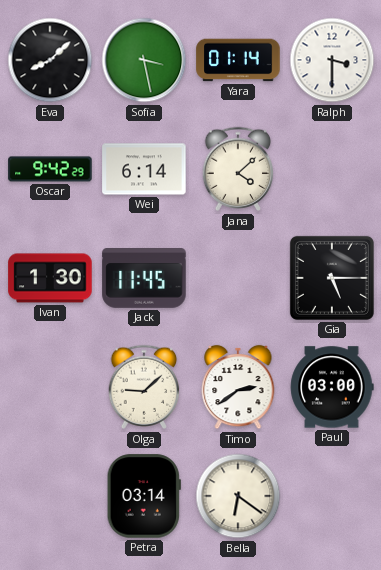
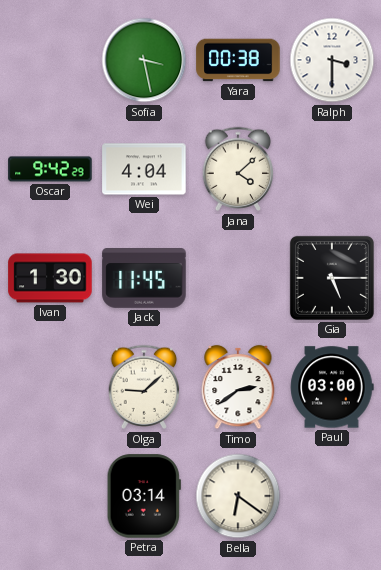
Eva: 8:08 -> none
Yara: 01:14 -> 00:38
Wei: 6:14 -> 4:04
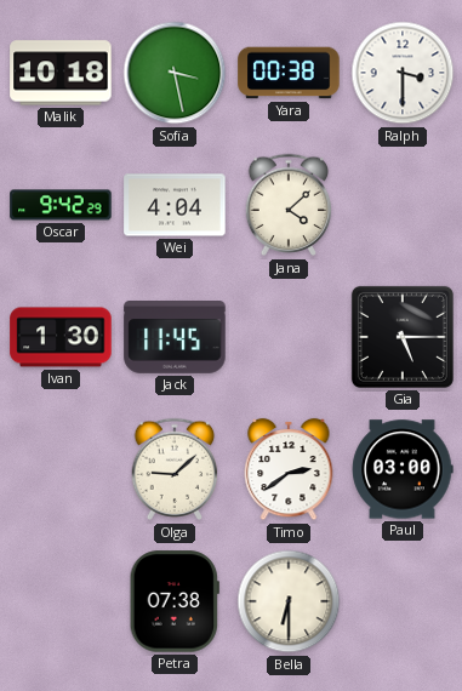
Malik: none -> 10:18
Petra: 03:14 -> 07:38
Bella: 6:21 -> 6:30
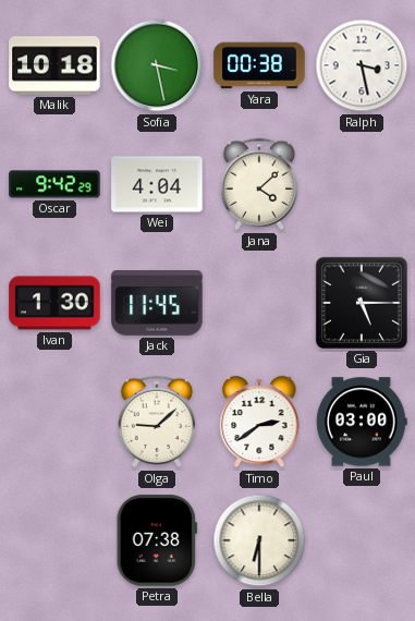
Ralph: 3:30 -> 3:28
